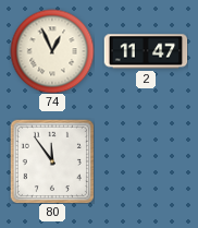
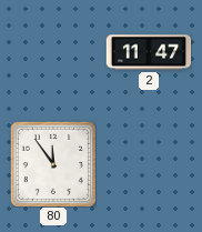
74: 12:56 -> none
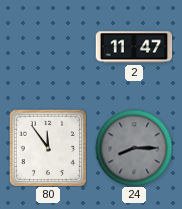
24: none -> 8:15
